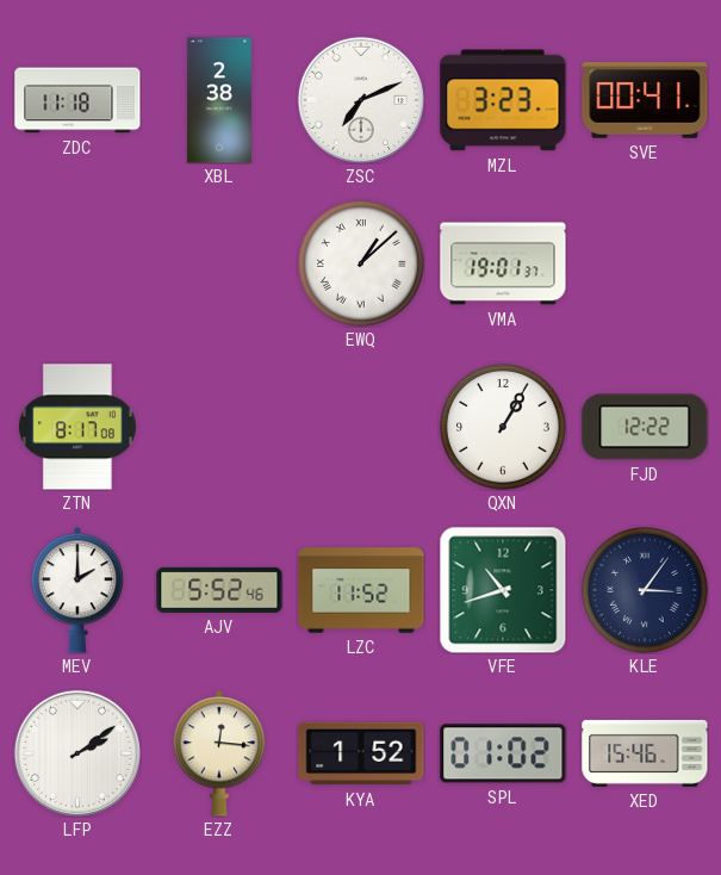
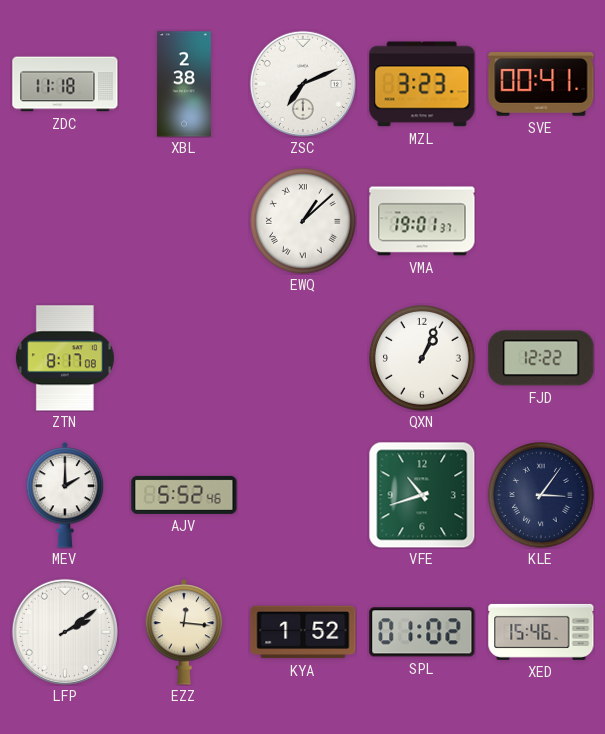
QXN: 1:05 -> 1:04
LZC: 11:52 -> none
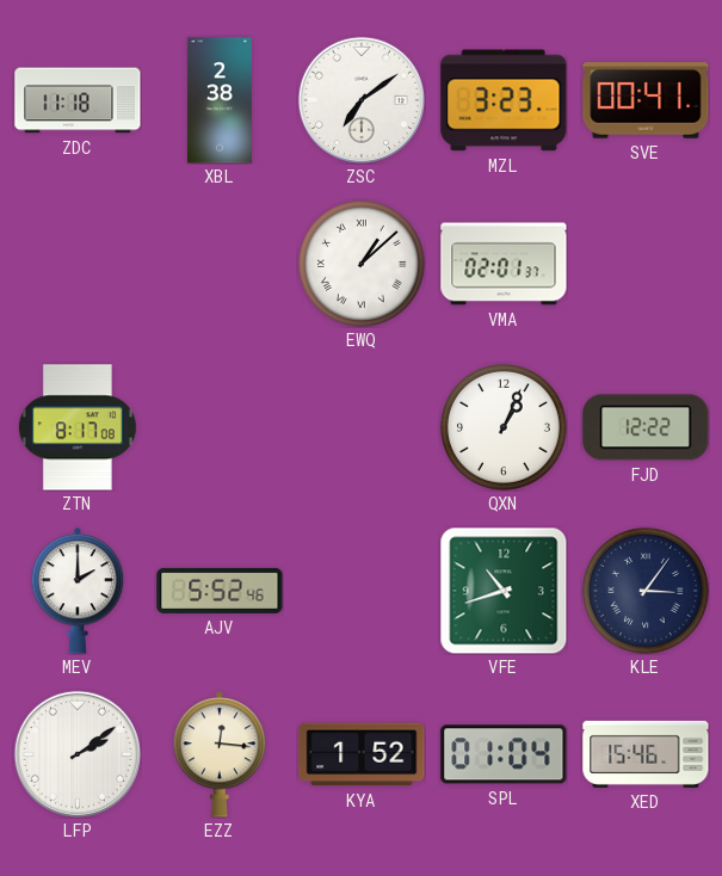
ZSC: 7:11 -> 7:09
VMA: 19:01 -> 02:01
SPL: 01:02 -> 01:04
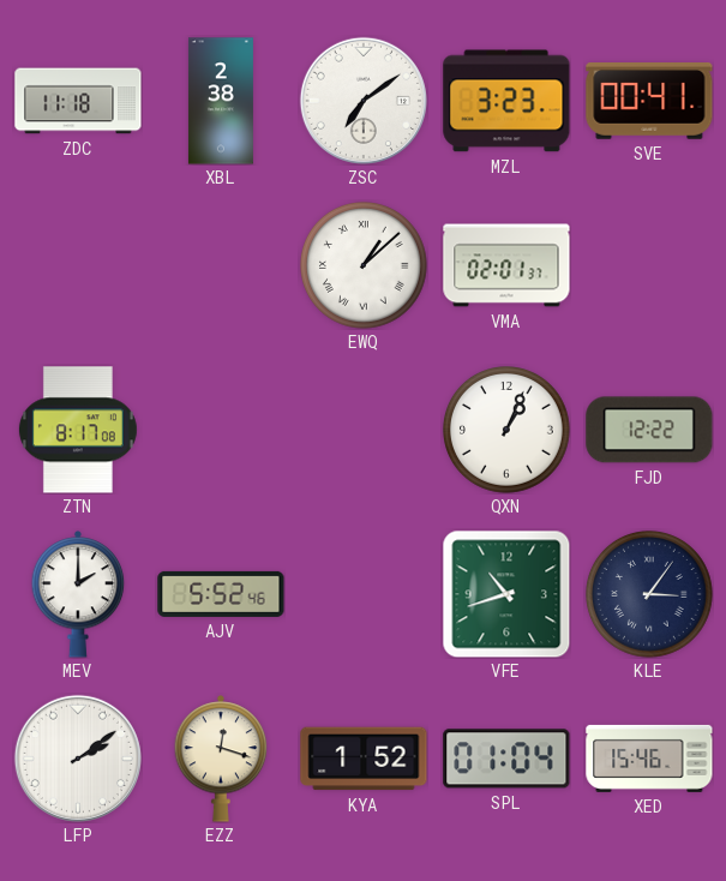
EZZ: 12:16 -> 12:18
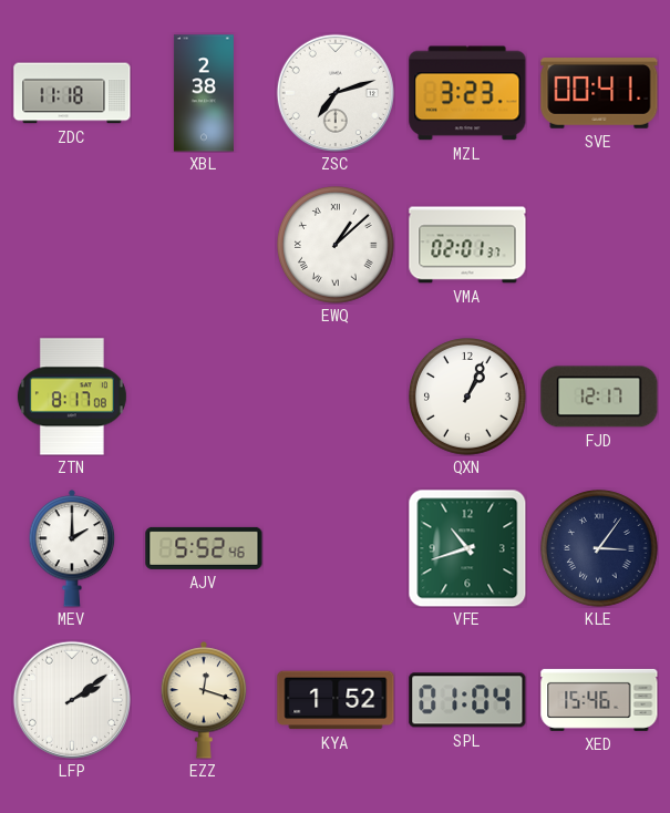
ZSC: 7:09 -> 7:12
FJD: 12:22 -> 12:17
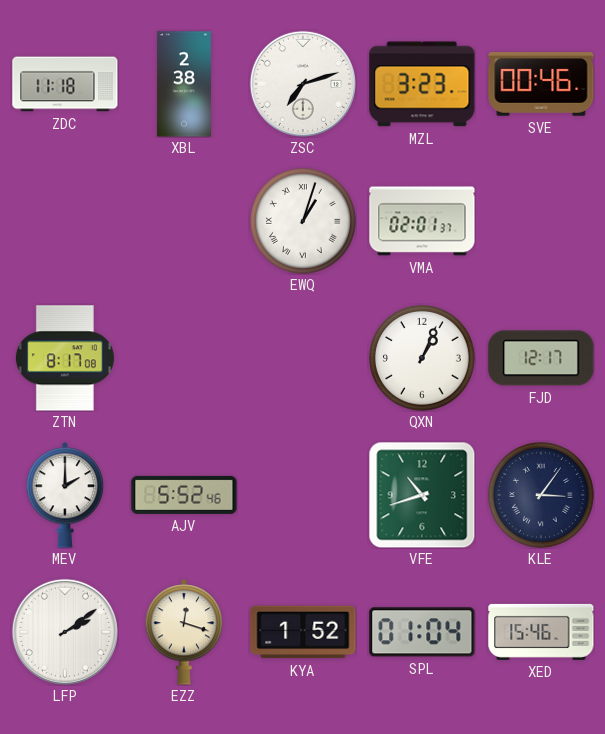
SVE: 00:41 -> 00:46
EWQ: 1:08 -> 1:03
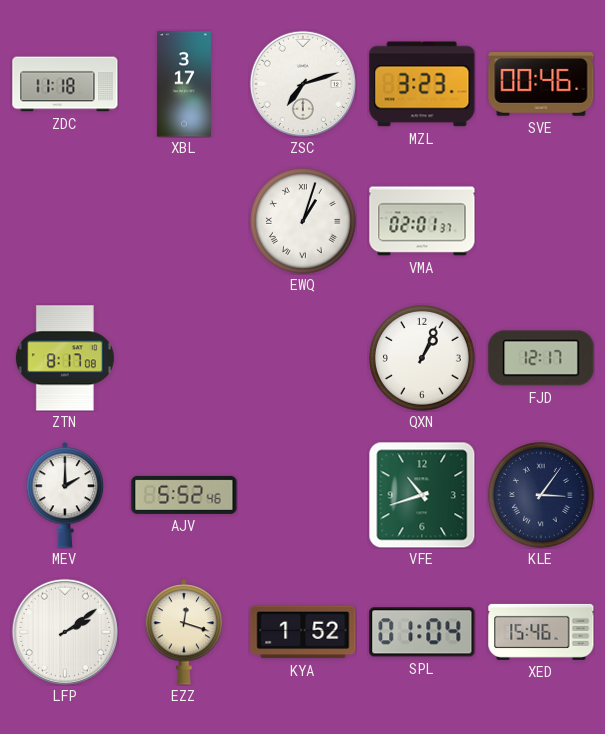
XBL: 2:38 -> 3:17
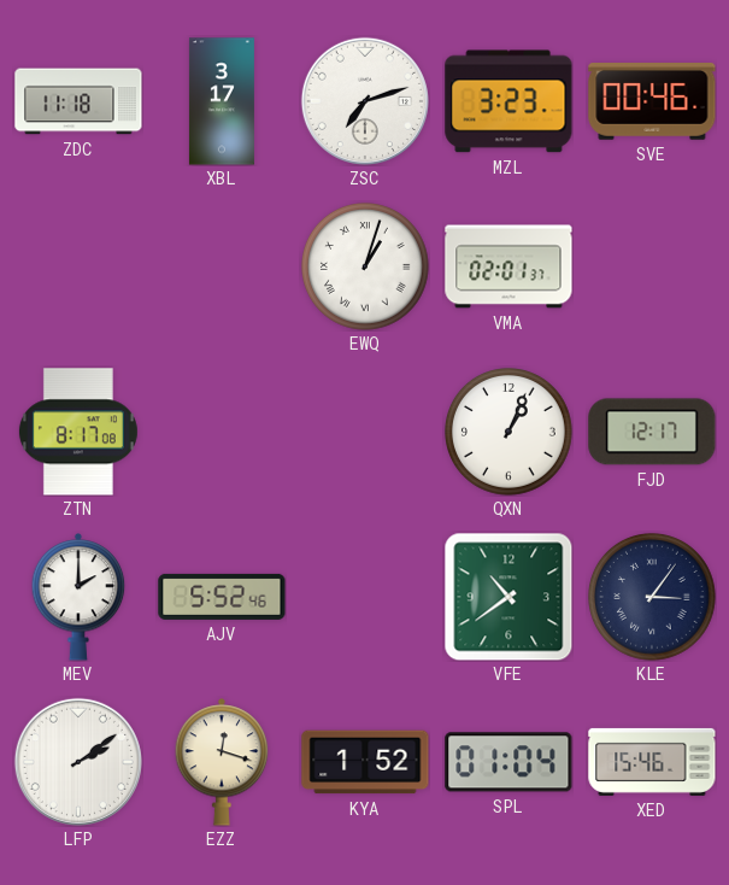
VFE: 10:42 -> 10:39
